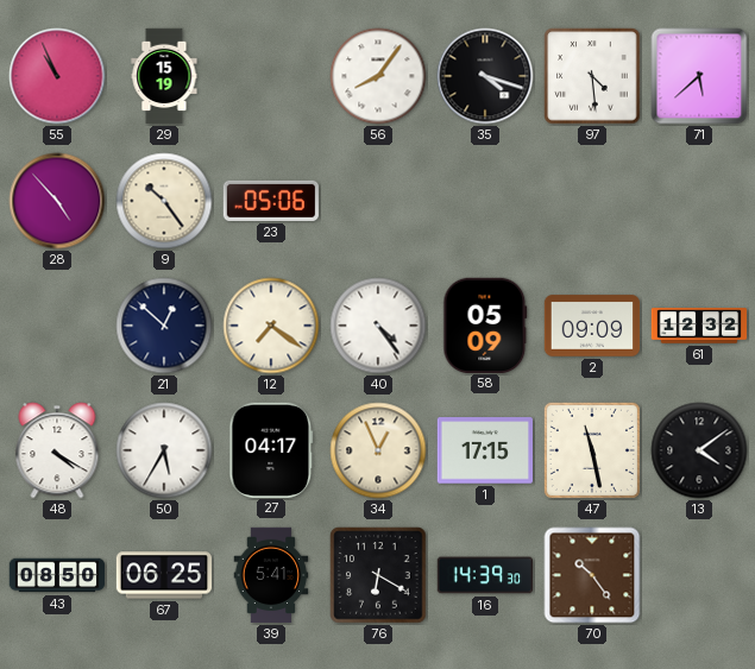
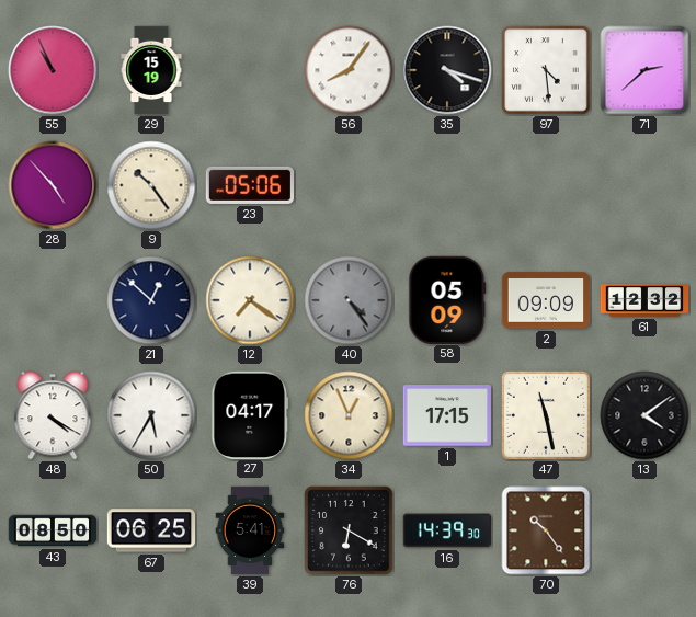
71: 5:38 -> 2:38
40 dial: white -> grey
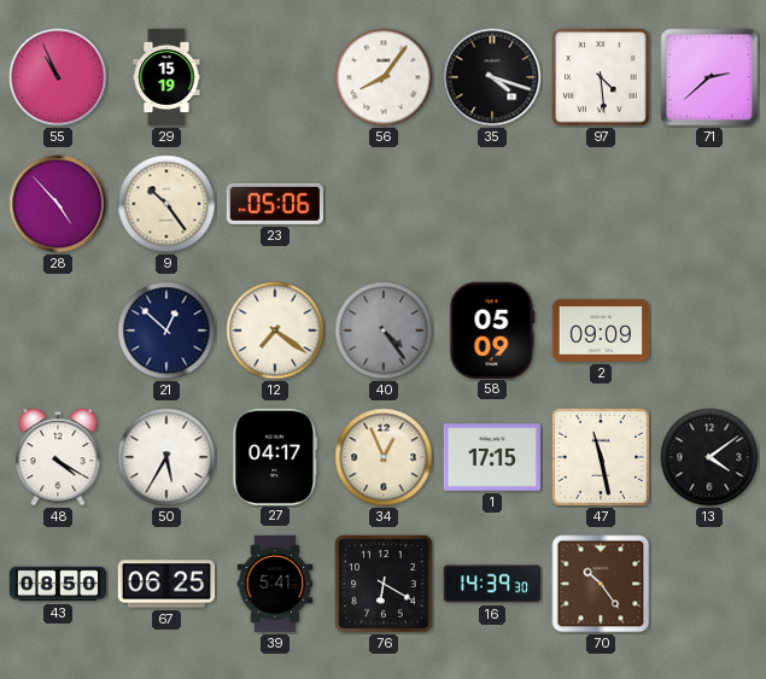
61: 12:32 -> none
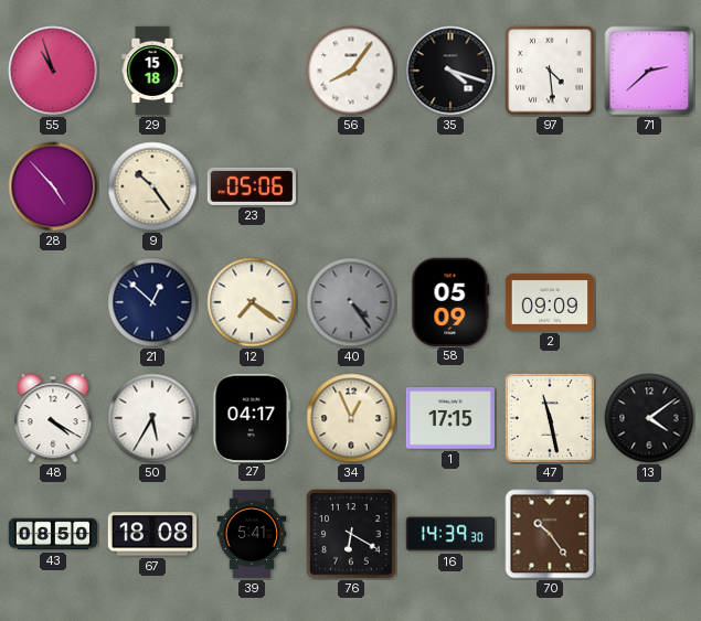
55: 10:56 -> 10:57
29: 15:19 -> 15:18
67: 06:25 -> 18:08
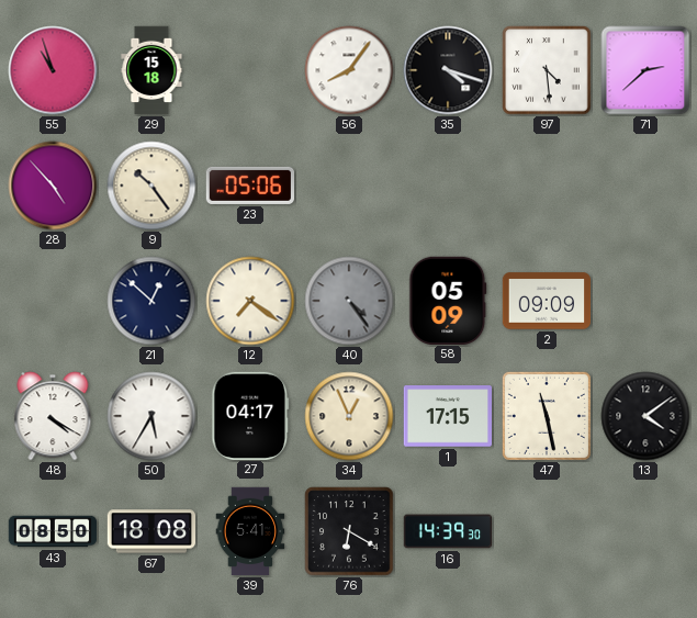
70: 10:24 -> none
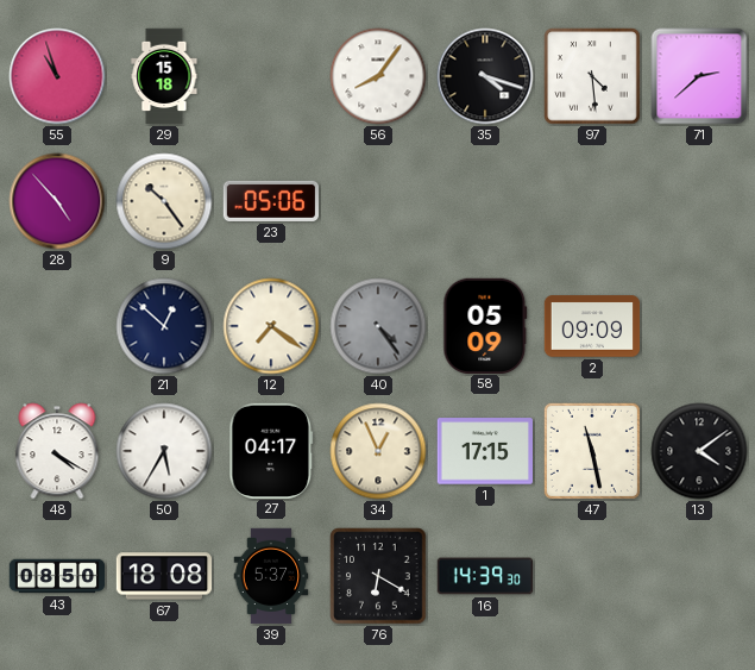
39: 5:41 -> 5:37
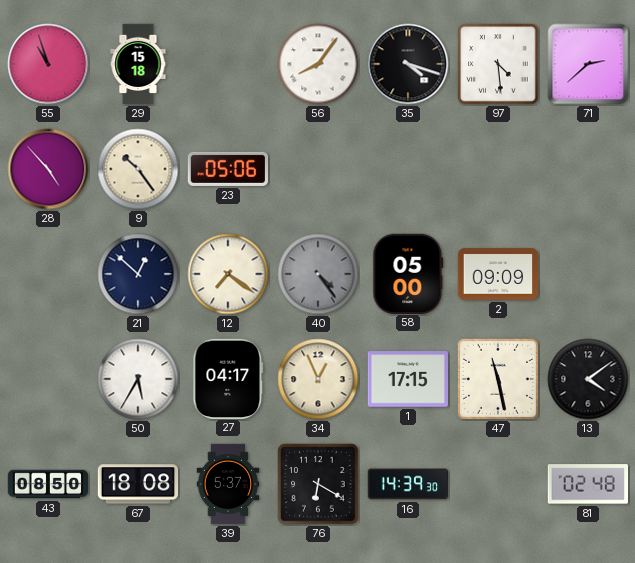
58: 05:09 -> 05:00
48: 4:20 -> none
81: none -> 02:48
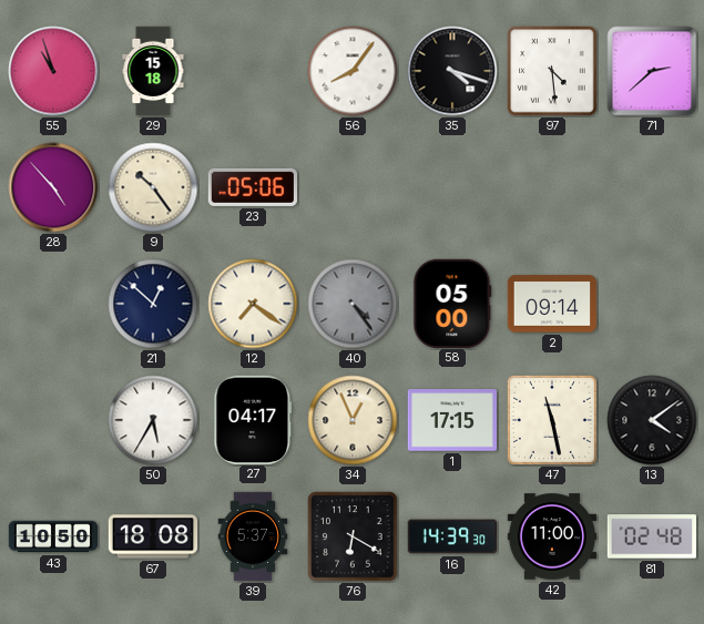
2: 09:09 -> 09:14
43: 08:50 -> 10:50
42: none -> 11:00
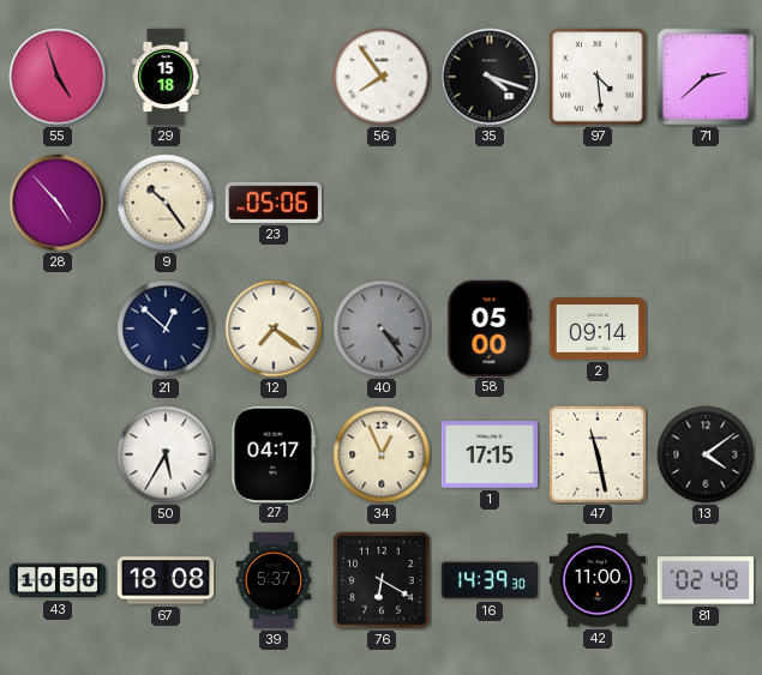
55: 10:57 -> 4:57
56: 8:06 -> 7:54
